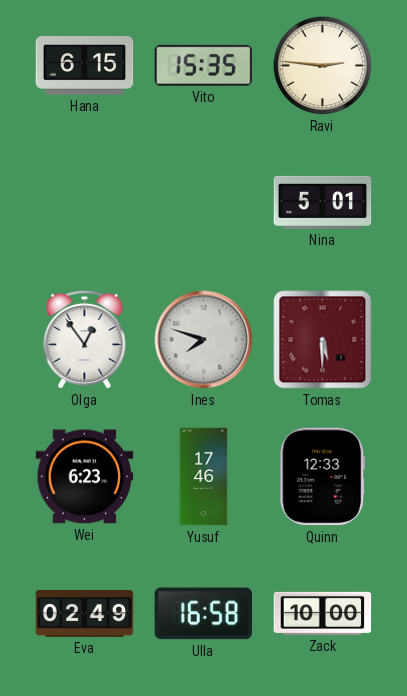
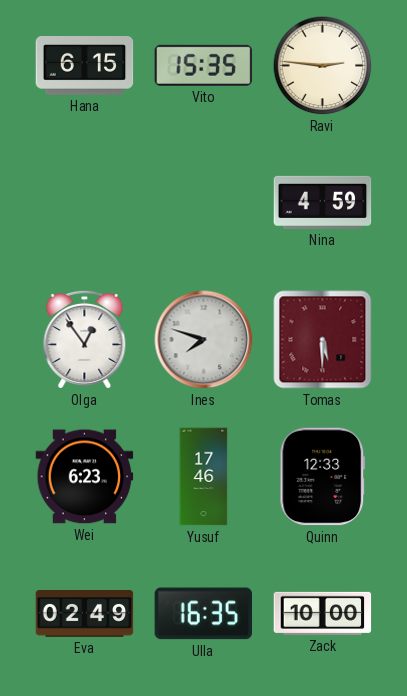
Nina: 5:01 -> 4:59
Ulla: 16:58 -> 16:35
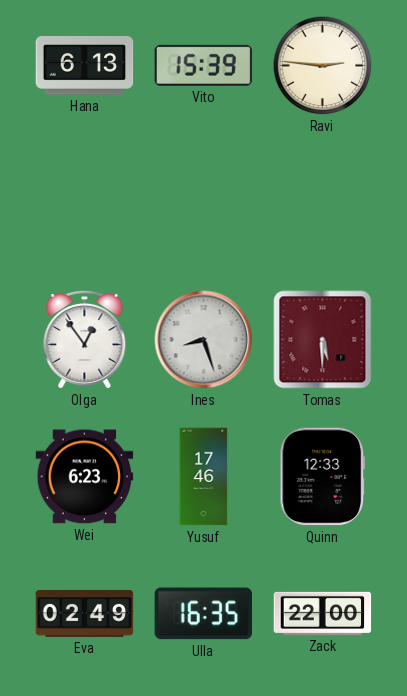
Hana: 6:15 -> 6:13
Vito: 15:35 -> 15:39
Nina: 4:59 -> none
Ines: 7:48 -> 8:27
Zack: 10:00 -> 22:00
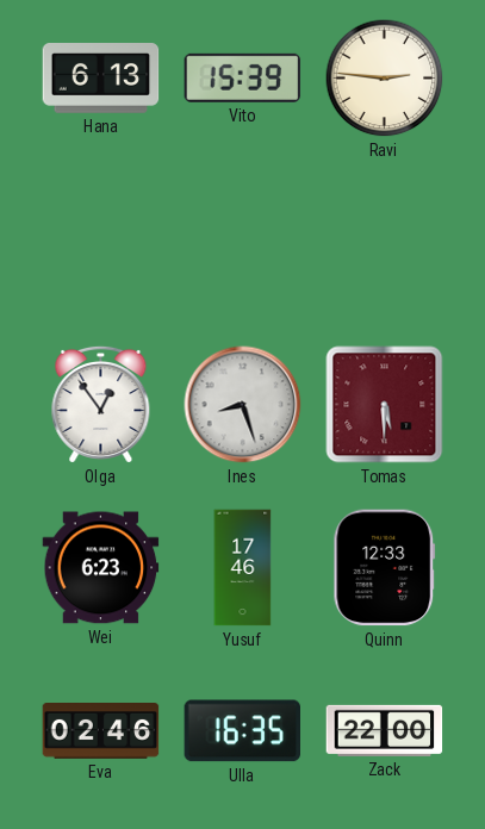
Eva: 02:49 -> 02:46
